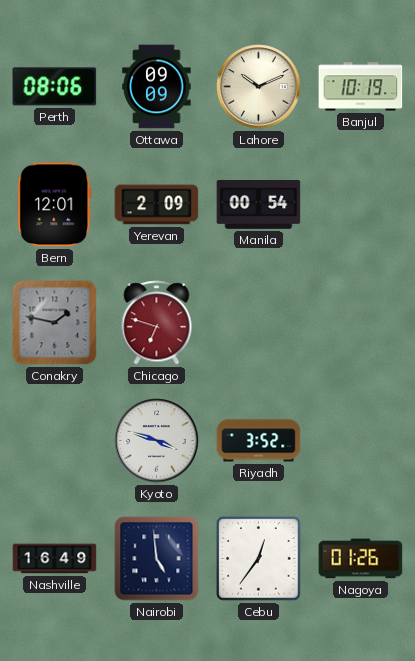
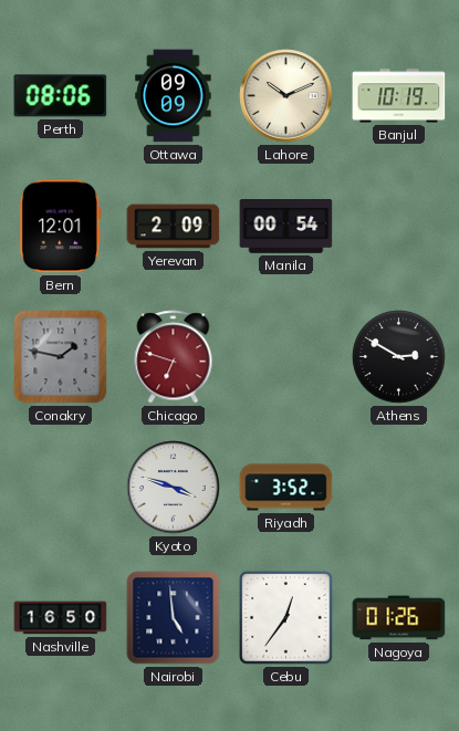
Athens: none -> 2:50
Nashville: 16:49 -> 16:50
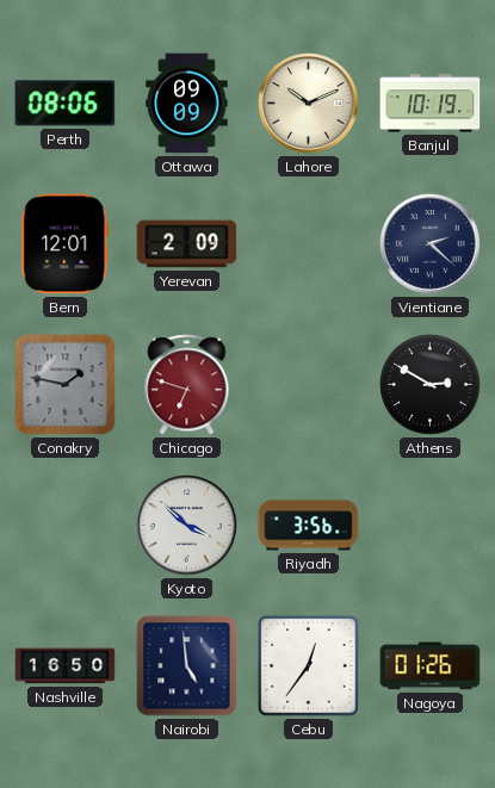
Manila: 00:54 -> none
Vientiane: none -> 2:22
Kyoto: 3:48 -> 3:52
Riyadh: 3:52 -> 3:56
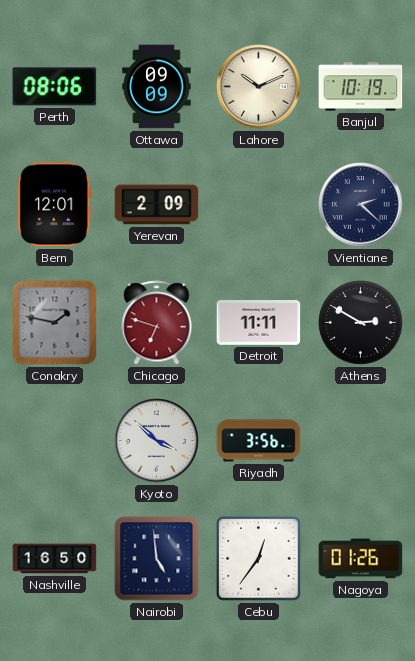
Detroit: none -> 11:11
